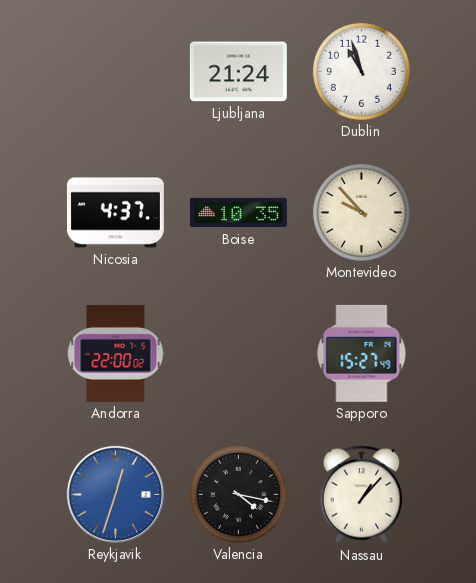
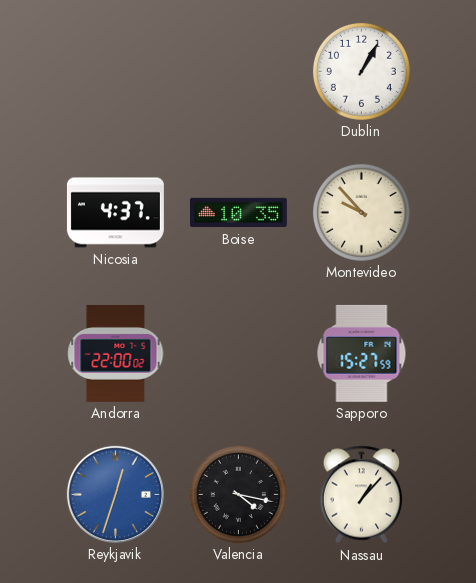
Ljubljana: 21:24 -> none
Dublin: 10:57 -> 1:05
Sapporo: 15:27:49 -> 15:27:59
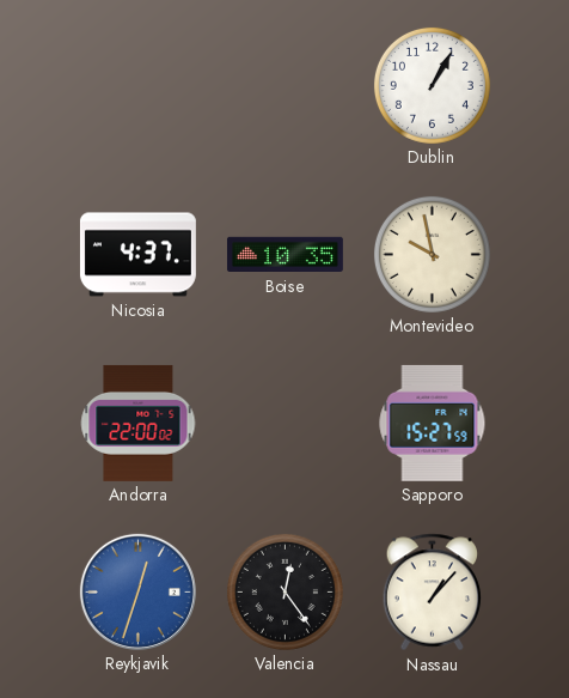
Montevideo: 9:53 -> 9:58
Valencia: 4:17 -> 12:24
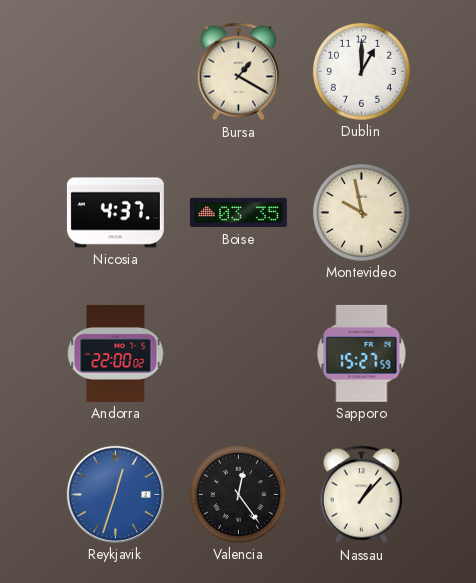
Bursa: none -> 1:20
Dublin: 1:05 -> 1:00
Boise: 10:35 -> 03:35
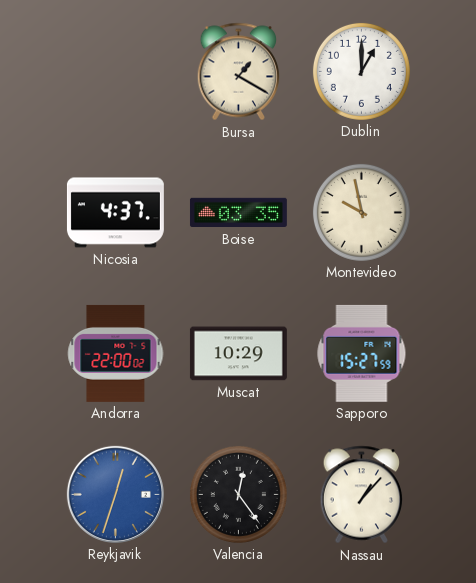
Muscat: none -> 10:29
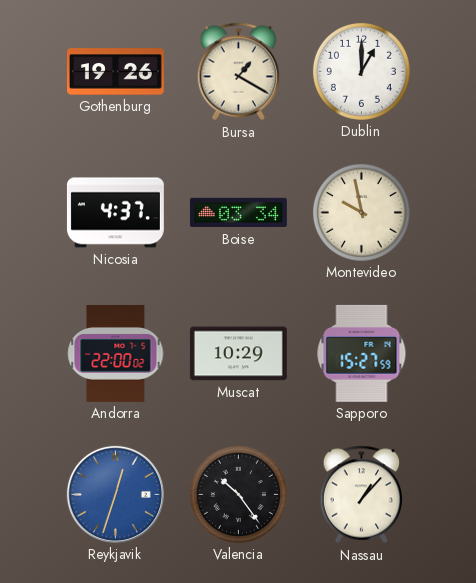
Gothenburg: none -> 19:26
Boise: 03:35 -> 03:34
Valencia: 12:24 -> 10:24
